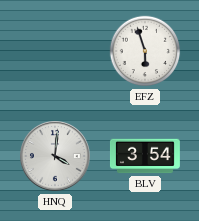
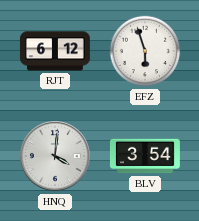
RJT: none -> 6:12
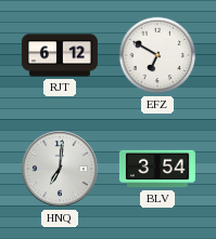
EFZ: 5:57 -> 6:50
HNQ: 4:01 -> 7:01
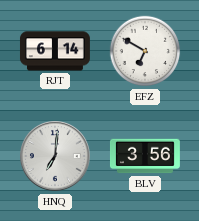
RJT: 6:12 -> 6:14
BLV: 3:54 -> 3:56
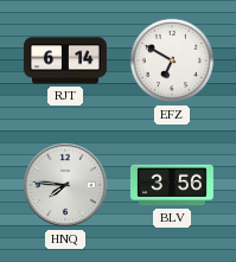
HNQ: 7:01 -> 7:46
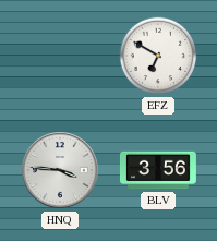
RJT: 6:14 -> none
HNQ: 7:46 -> 3:46
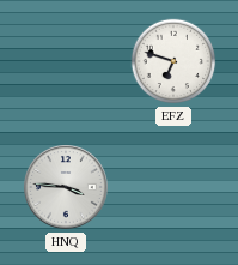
EFZ: 6:50 -> 6:48
BLV: 3:56 -> none
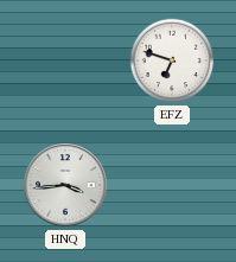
HNQ: 3:46 -> 3:44
